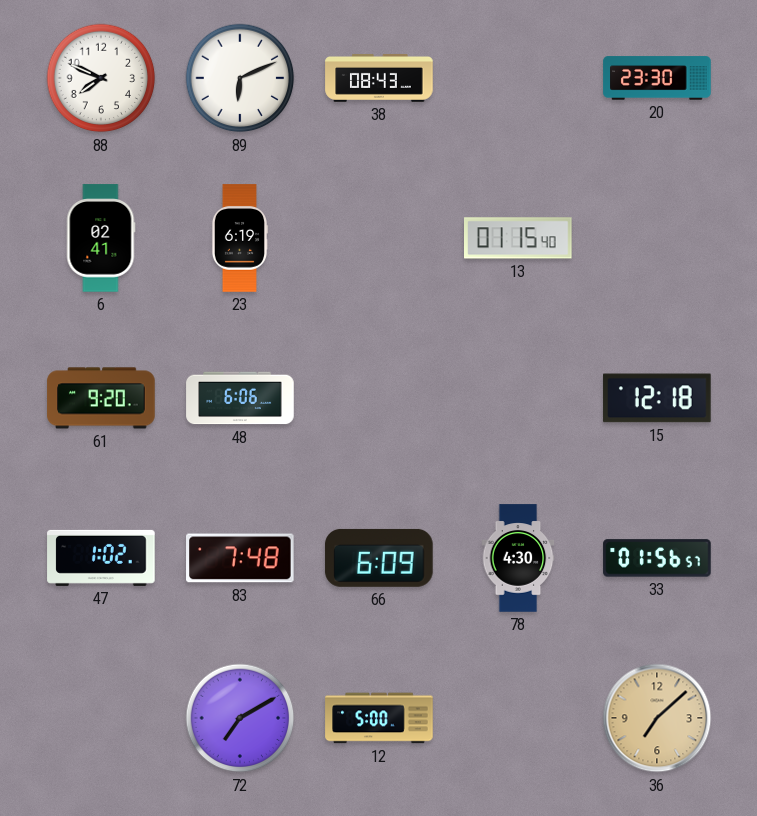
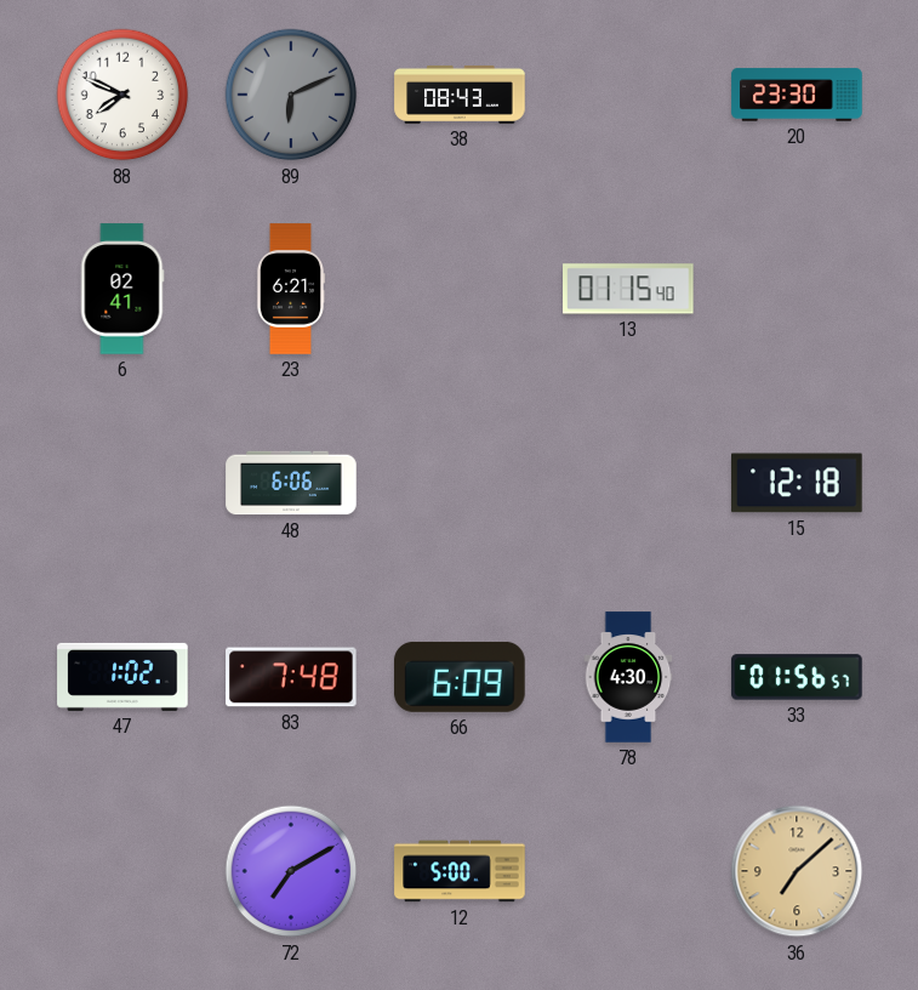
89 dial: white -> grey
23: 6:19 -> 6:21
61: 9:20 -> none
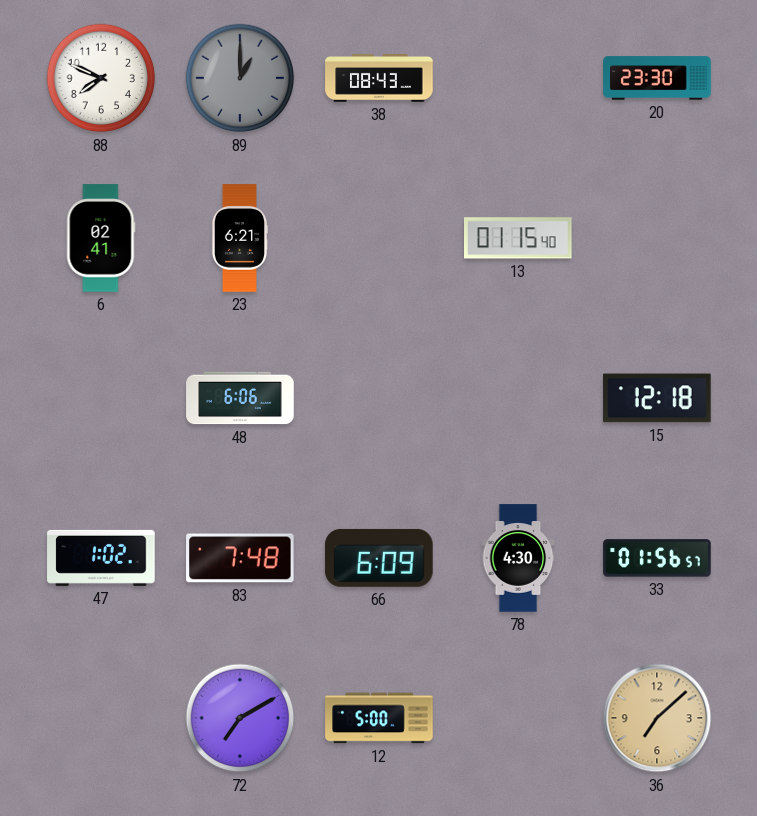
89: 6:11 -> 1:00
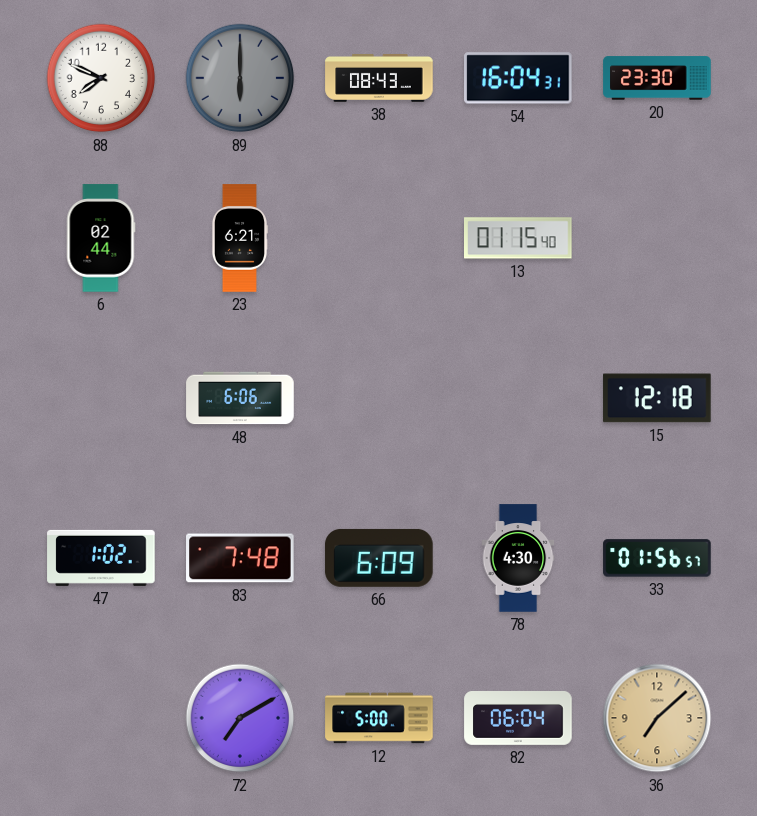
89: 1:00 -> 6:00
54: none -> 16:04
6: 02:41 -> 02:44
82: none -> 06:04
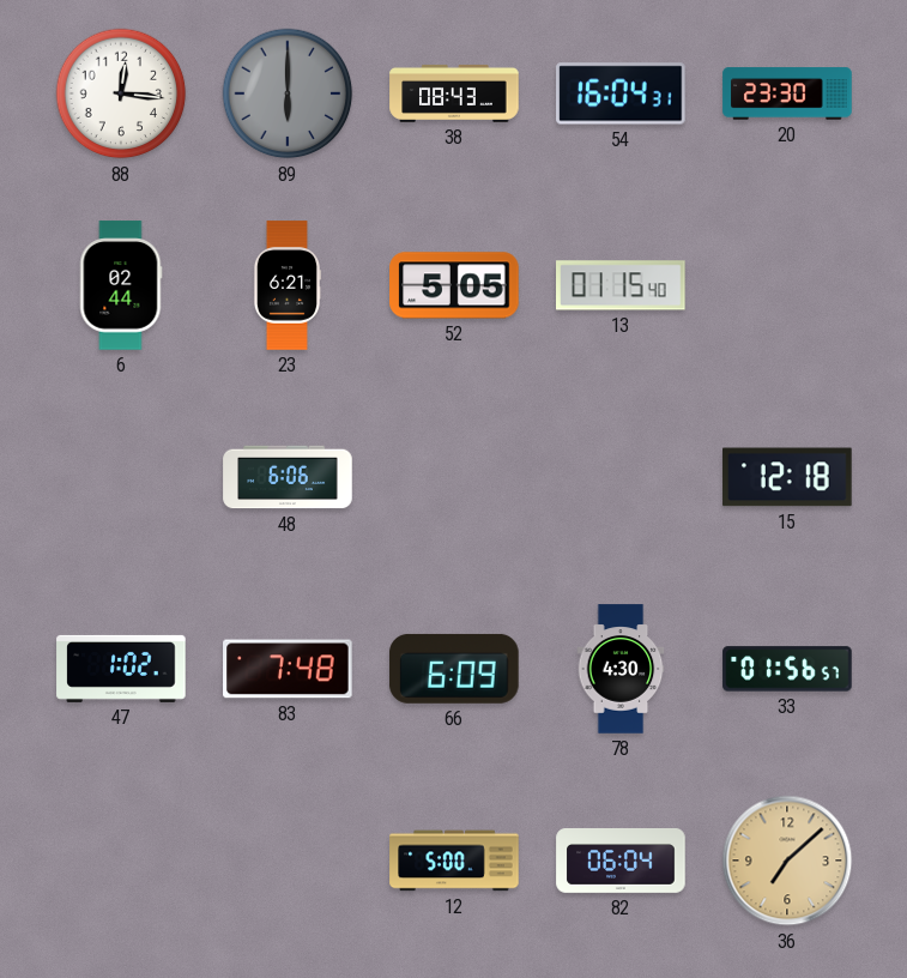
88: 7:49 -> 12:16
52: none -> 5:05
72: 7:10 -> none
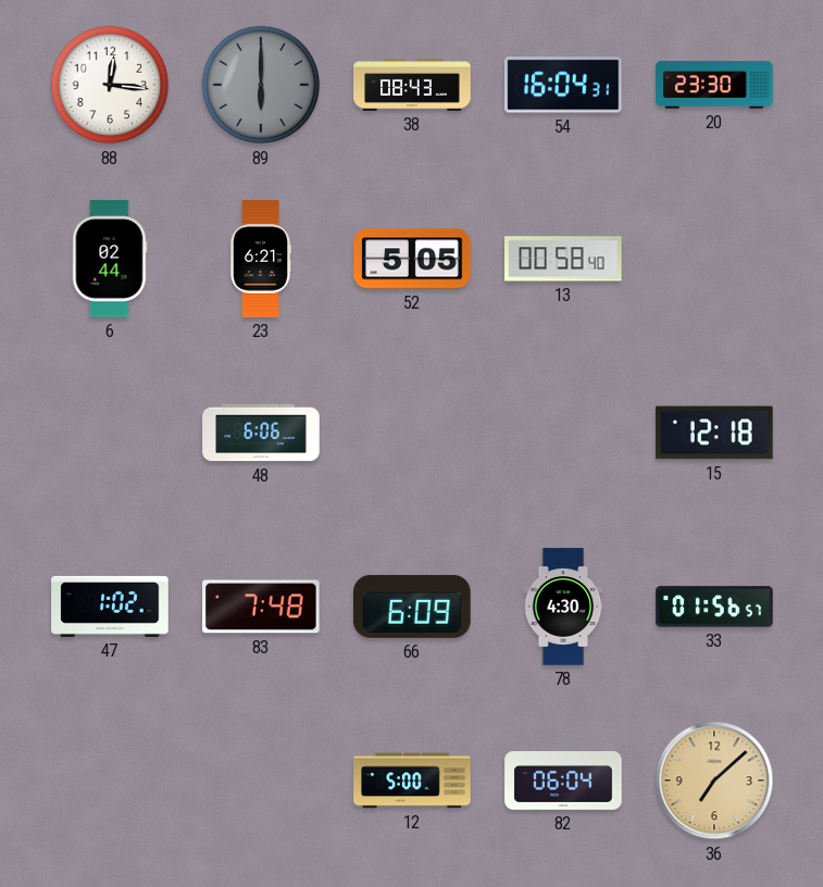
13: 01:15 -> 00:58
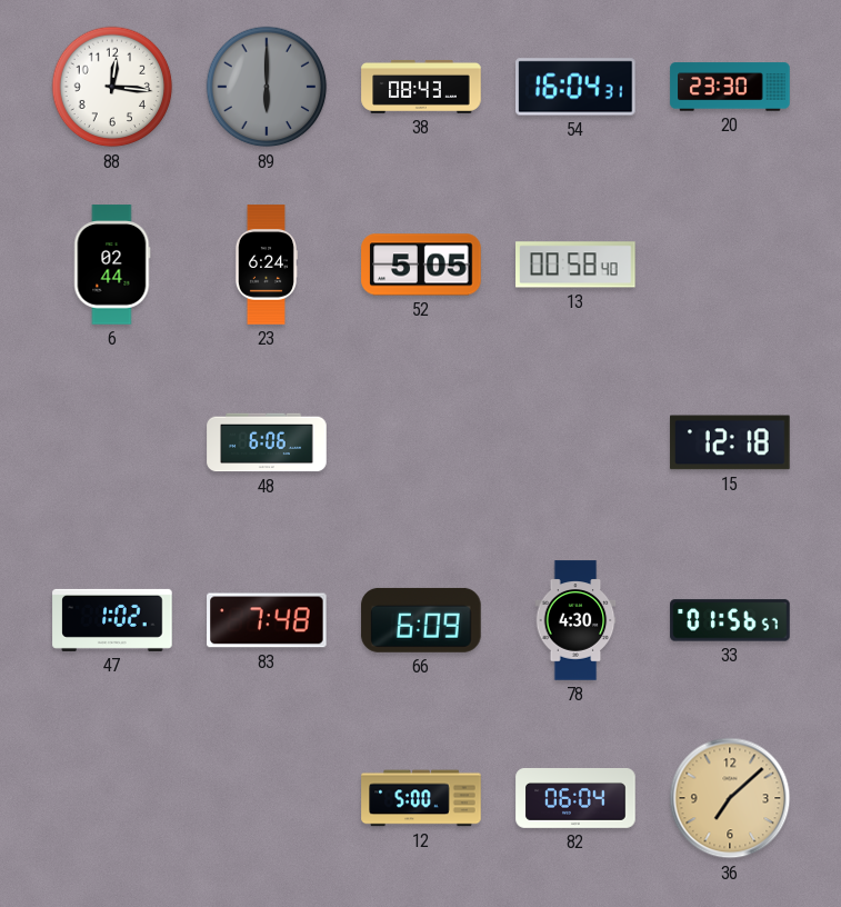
23: 6:21 -> 6:24
